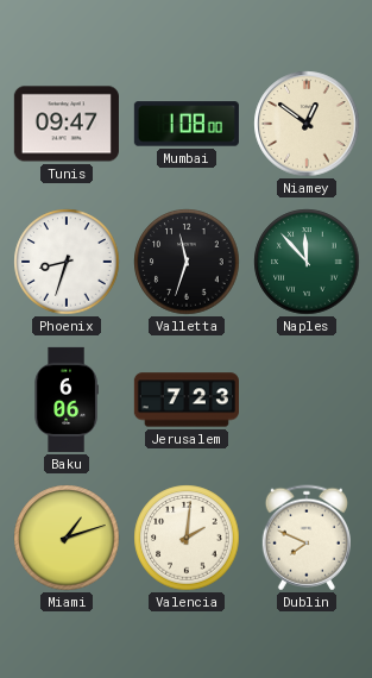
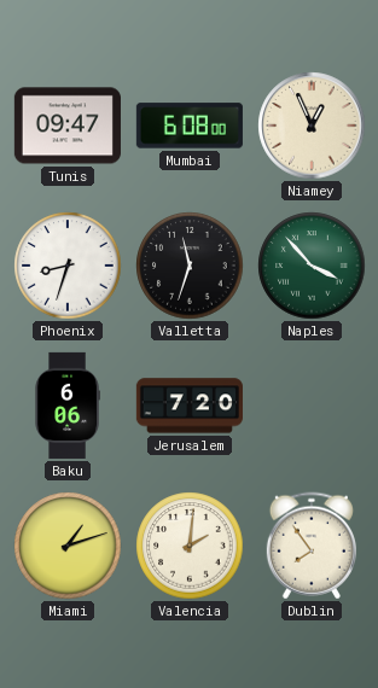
Mumbai: 1:08 -> 6:08
Niamey: 12:51 -> 12:56
Naples: 11:53 -> 3:53
Jerusalem: 7:23 -> 7:20
Dublin: 7:49 -> 7:54
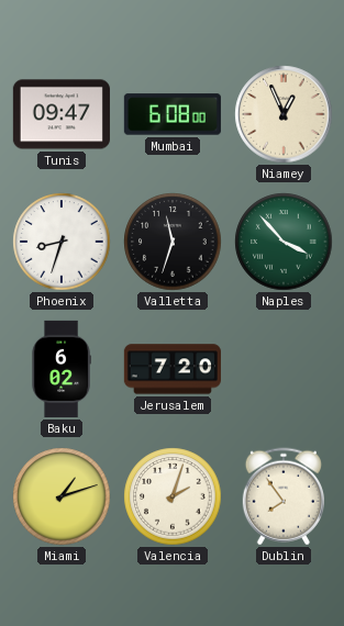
Baku: 6:06 -> 6:02
Valencia: 2:01 -> 2:03
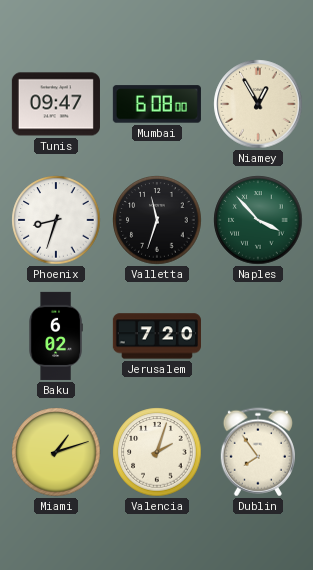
Niamey: 12:56 -> 12:55
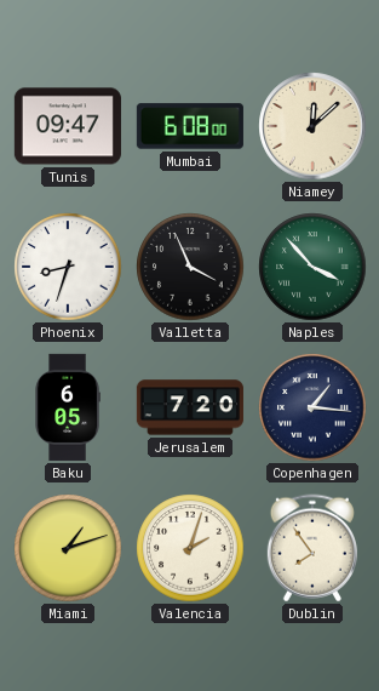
Niamey: 12:55 -> 12:08
Valletta: 11:33 -> 3:56
Baku: 6:02 -> 6:05
Copenhagen: none -> 1:16
